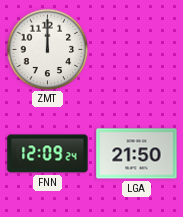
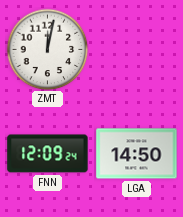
ZMT: 12:00 -> 12:02
LGA: 21:50 -> 14:50
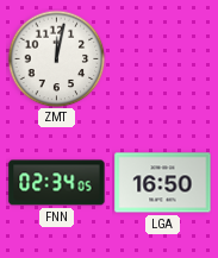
FNN: 12:09 -> 02:34
LGA: 14:50 -> 16:50
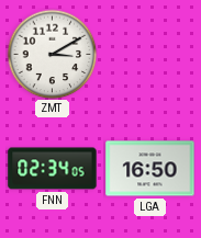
ZMT: 12:02 -> 3:10
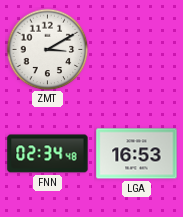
FNN: 02:34:05 -> 02:34:48
LGA: 16:50 -> 16:53
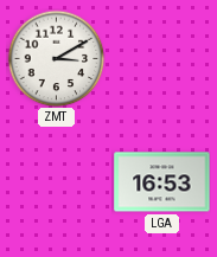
FNN: 02:34 -> none
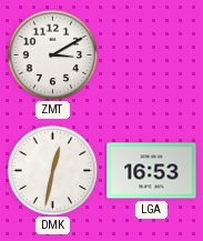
DMK: none -> 12:32
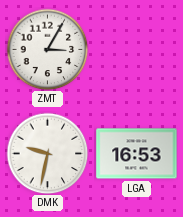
ZMT: 3:10 -> 3:05
DMK: 12:32 -> 9:32
